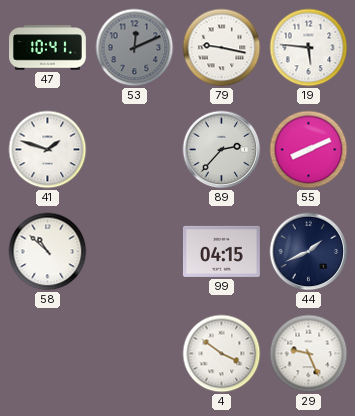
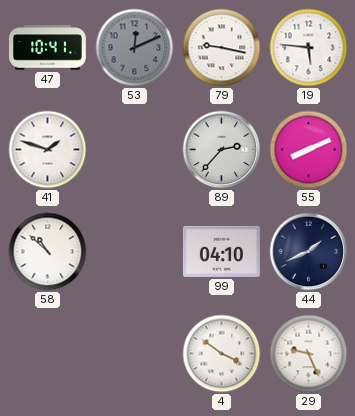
99: 04:15 -> 04:10
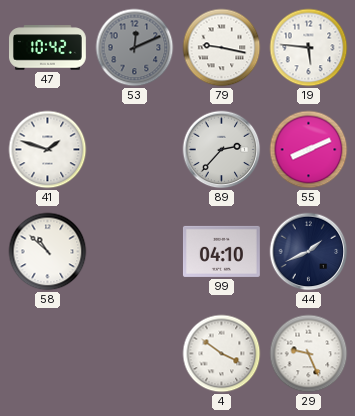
47: 10:41 -> 10:42
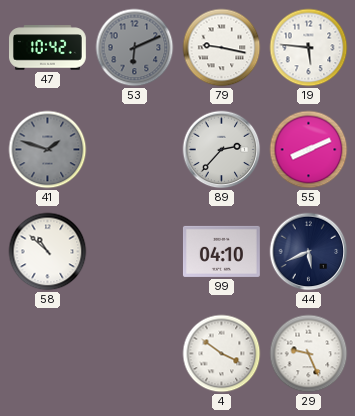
53: 12:11 -> 6:11
41 dial: white -> grey
44: 1:41 -> 5:41
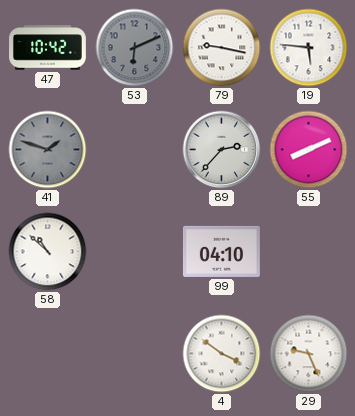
44: 5:41 -> none
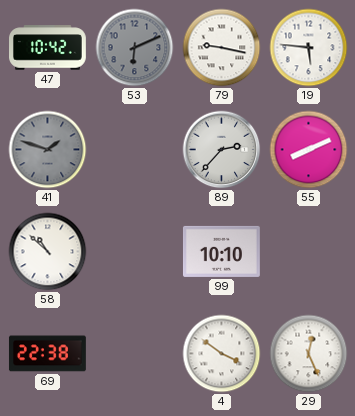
99: 04:10 -> 10:10
69: none -> 22:38
29: 9:26 -> 12:26
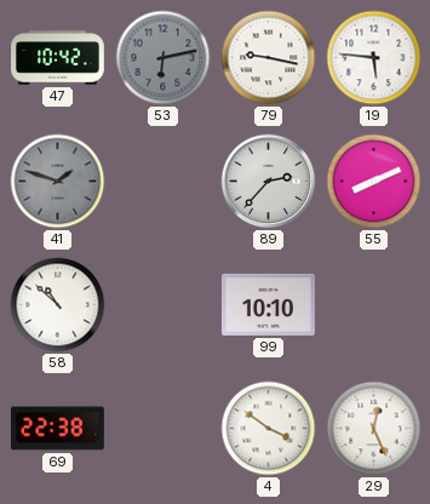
53: 6:11 -> 6:13
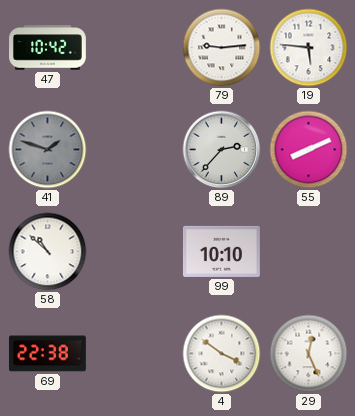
53: 6:13 -> none
79: 9:17 -> 9:14
